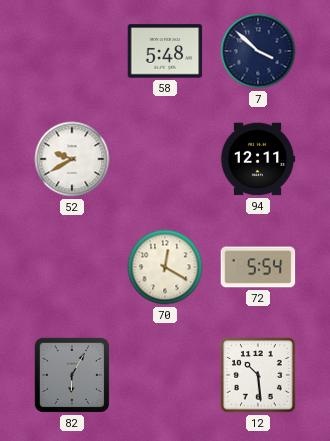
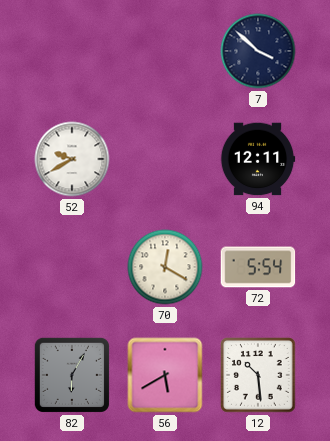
58: 5:48 -> none
56: none -> 5:40
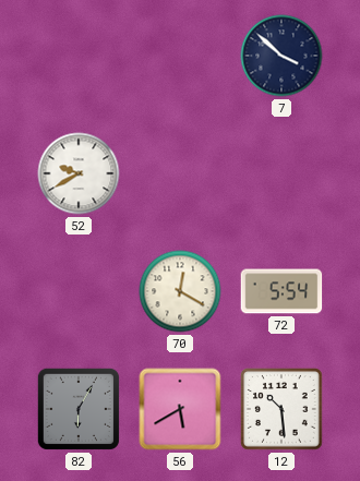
94: 12:11 -> none
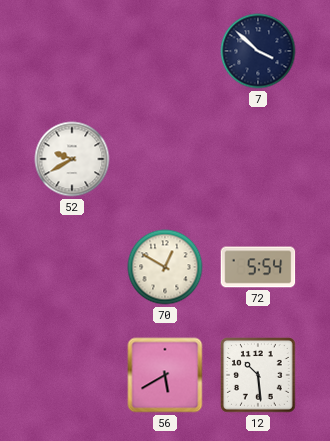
70: 12:20 -> 12:50
82: 6:05 -> none
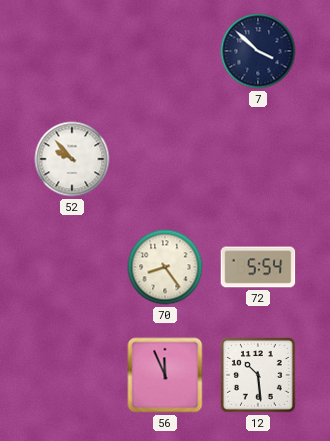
52: 9:40 -> 9:53
70: 12:50 -> 8:24
56: 5:40 -> 11:56
